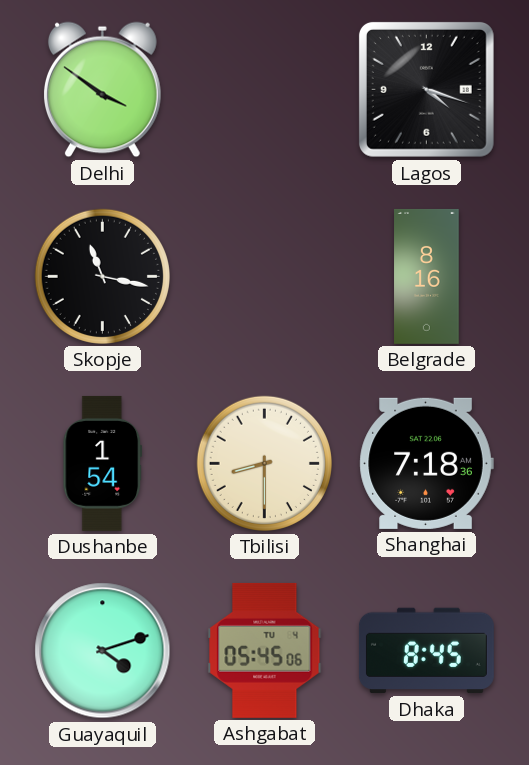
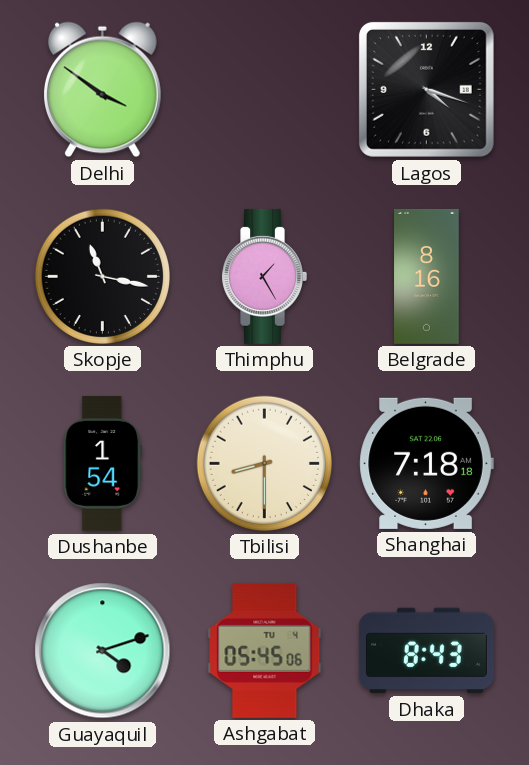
Thimphu: none -> 1:25
Shanghai: 7:18:36 -> 7:18:18
Dhaka: 8:45 -> 8:43
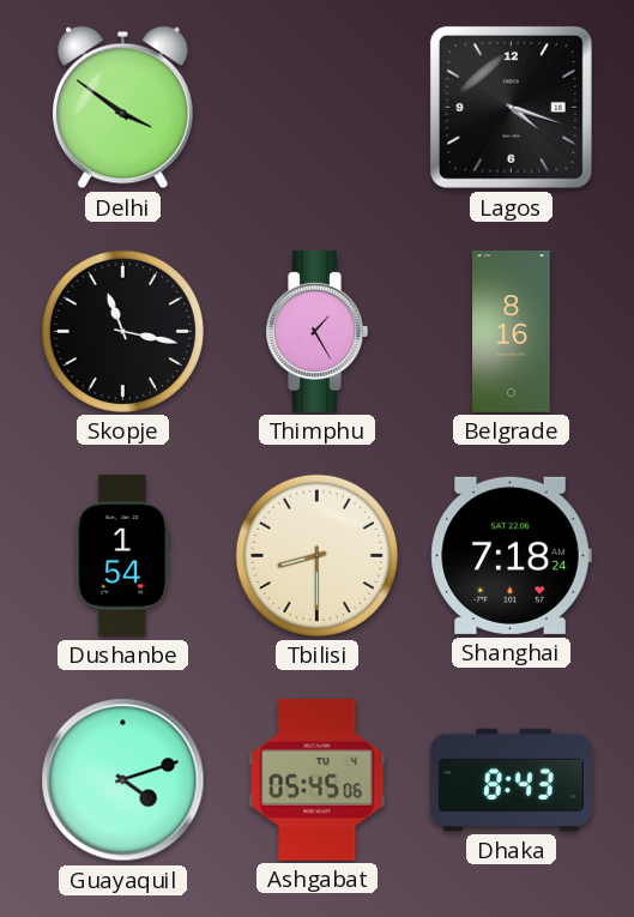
Shanghai: 7:18:18 -> 7:18:24
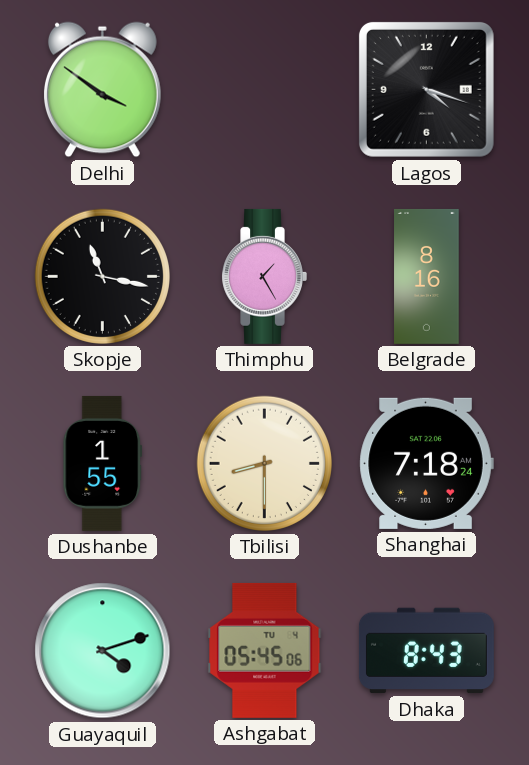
Dushanbe: 1:54 -> 1:55
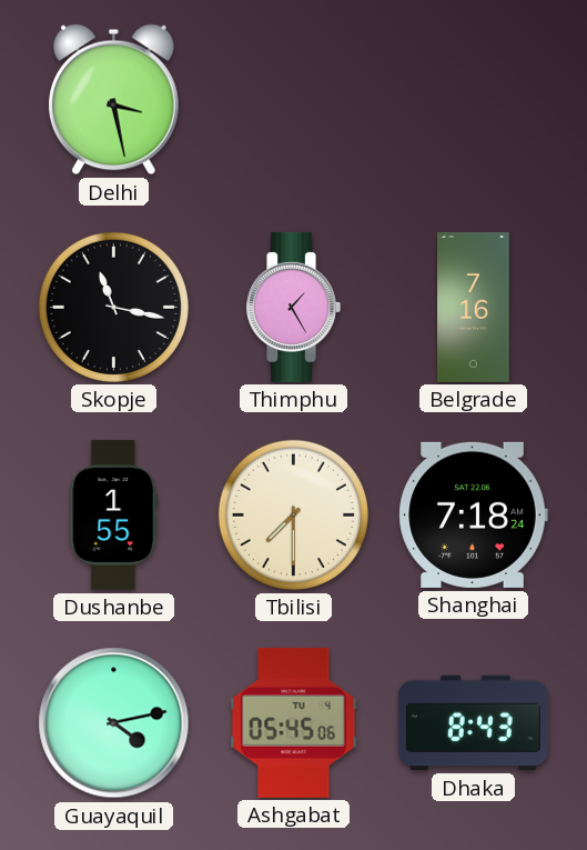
Delhi: 3:51 -> 3:28
Lagos: 4:18 -> none
Belgrade: 8:16 -> 7:16
Tbilisi: 8:30 -> 7:30
Guayaquil: 4:12 -> 4:13
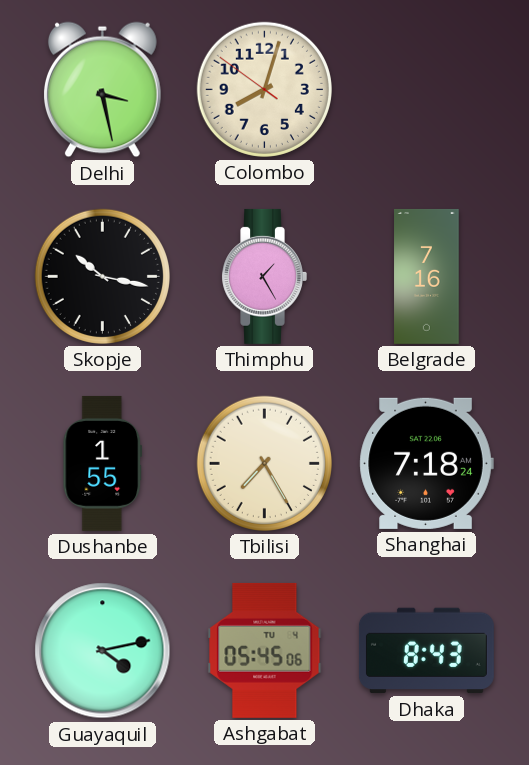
Colombo: none -> 8:02
Skopje: 11:17 -> 10:17
Tbilisi: 7:30 -> 7:25
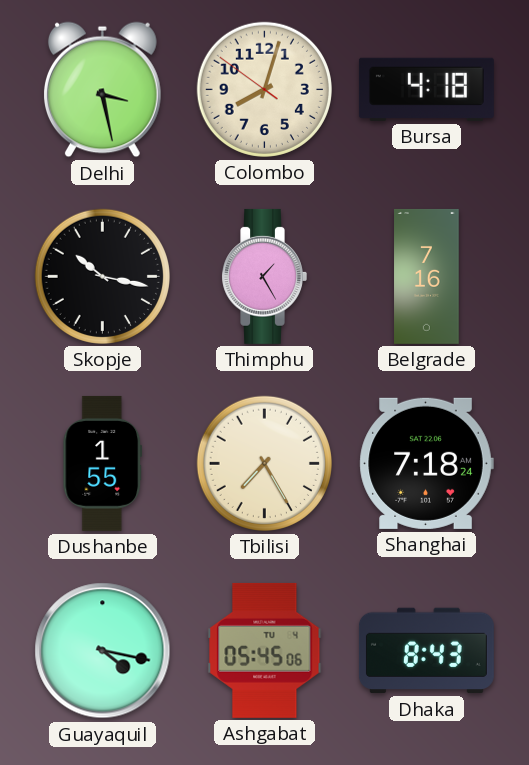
Bursa: none -> 4:18
Guayaquil: 4:13 -> 4:17
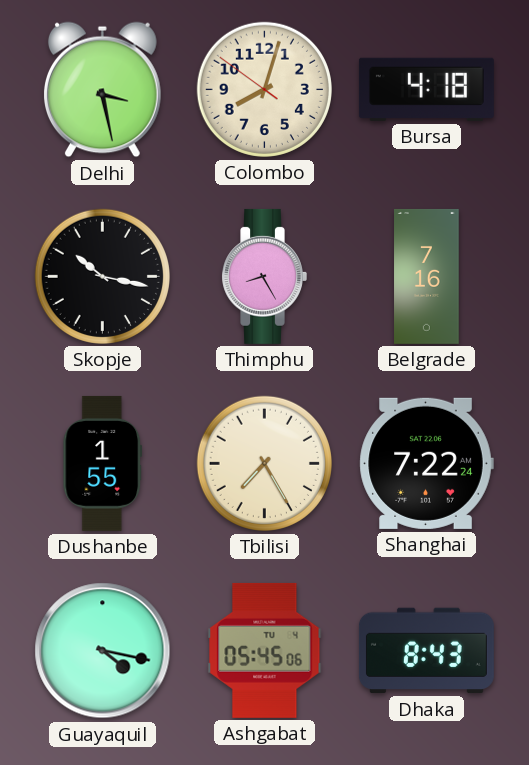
Thimphu: 1:25 -> 8:25
Shanghai: 7:18 -> 7:22
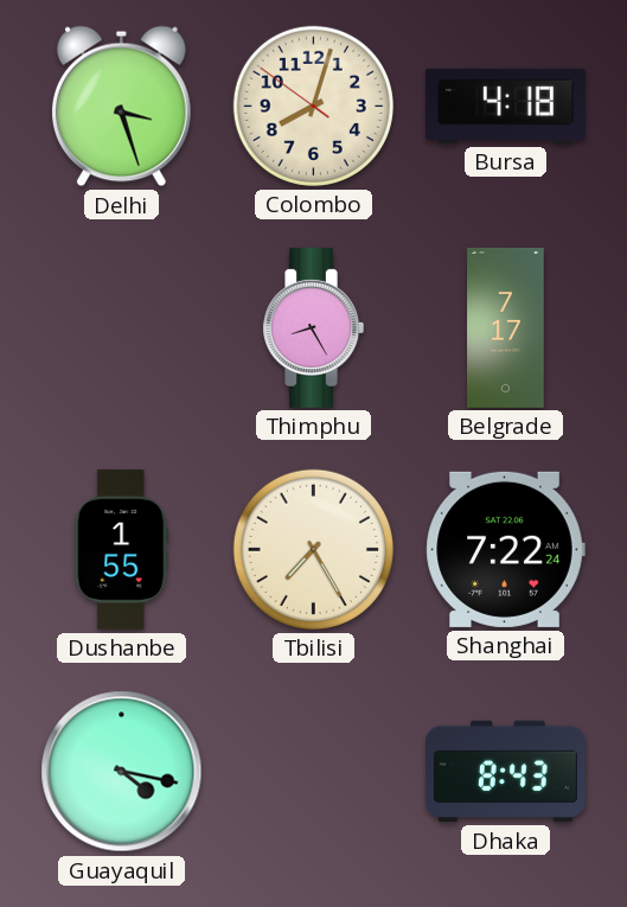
Delhi: 3:28 -> 3:27
Skopje: 10:17 -> none
Belgrade: 7:16 -> 7:17
Ashgabat: 05:45 -> none
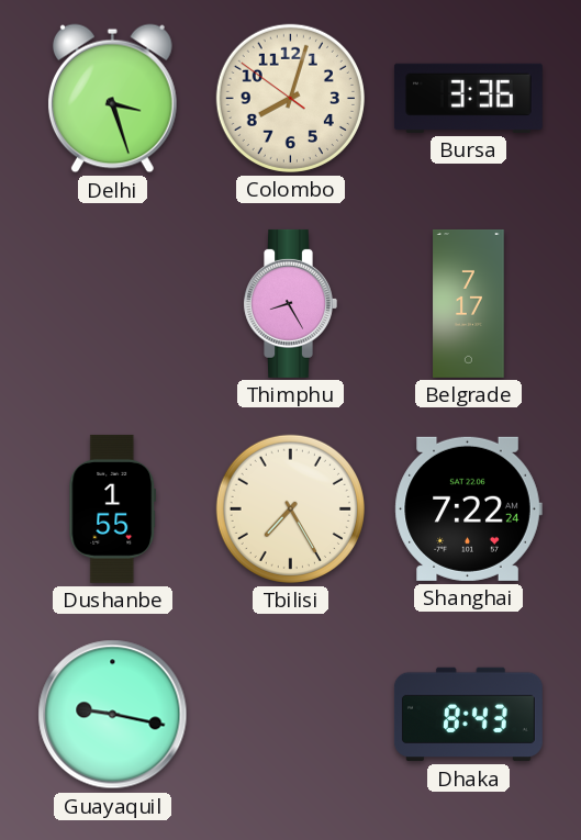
Bursa: 4:18 -> 3:36
Guayaquil: 4:17 -> 9:17
